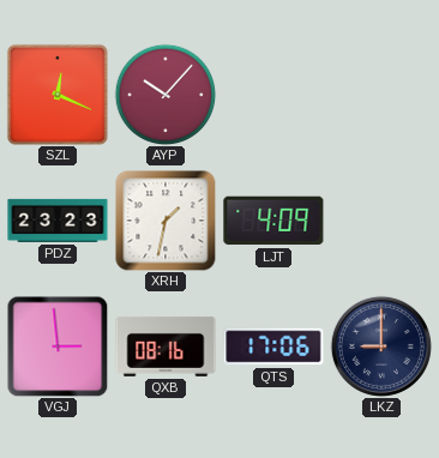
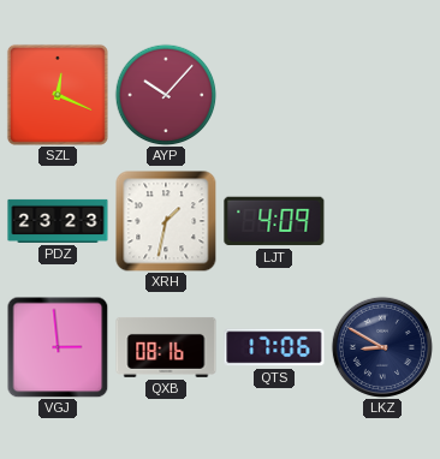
LKZ: 9:00 -> 8:50
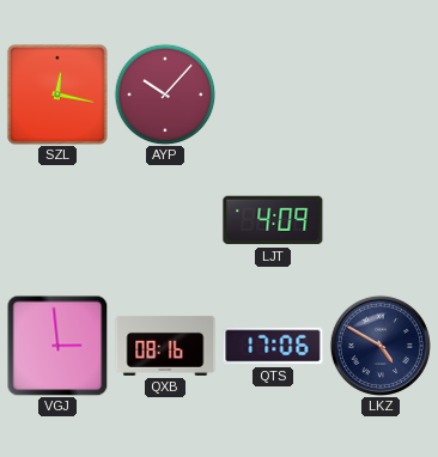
SZL: 12:19 -> 12:17
PDZ: 23:23 -> none
XRH: 1:32 -> none
LKZ: 8:50 -> 4:50
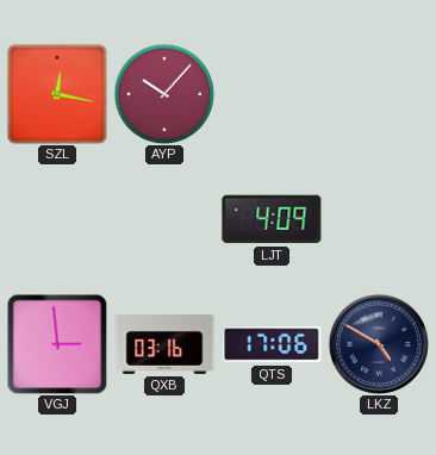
QXB: 08:16 -> 03:16
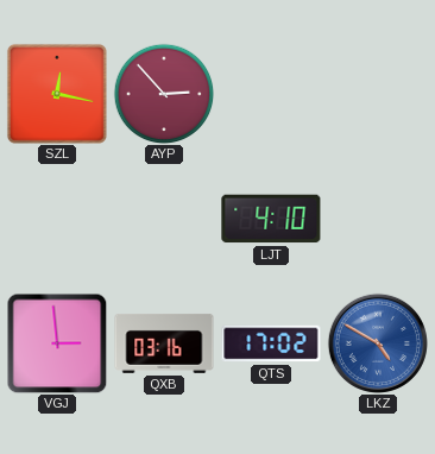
AYP: 10:07 -> 2:53
LJT: 4:09 -> 4:10
QTS: 17:06 -> 17:02
LKZ dial: navy -> blue
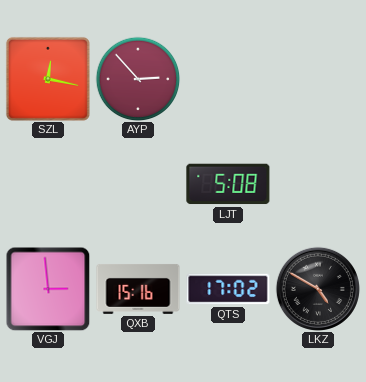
LJT: 4:10 -> 5:08
QXB: 03:16 -> 15:16
LKZ dial: blue -> black
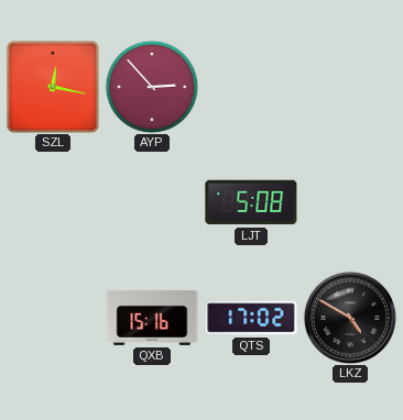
VGJ: 2:59 -> none
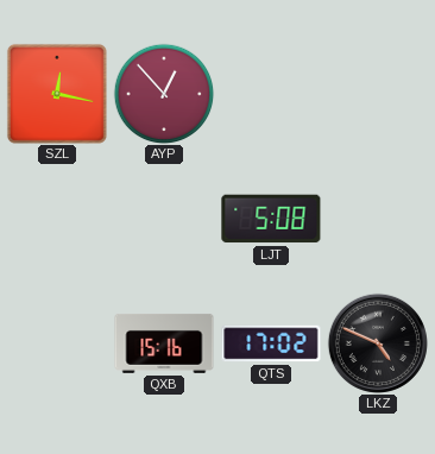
AYP: 2:53 -> 12:53
LKZ: 4:50 -> 4:49
